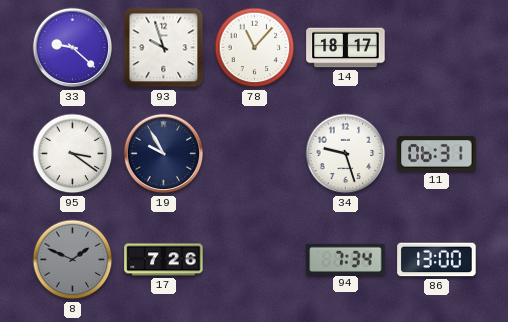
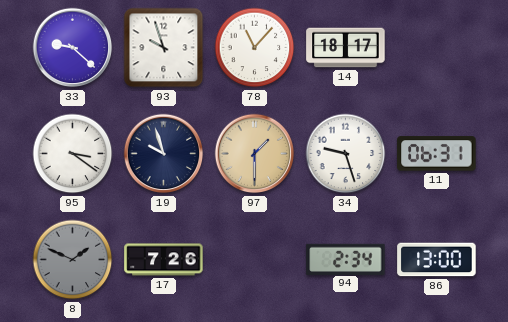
19: 9:55 -> 9:57
97: none -> 1:30
94: 7:34 -> 2:34
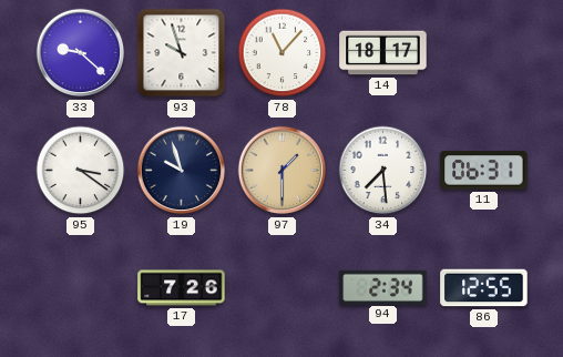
34: 9:27 -> 7:29
8: 1:49 -> none
86: 13:00 -> 12:55
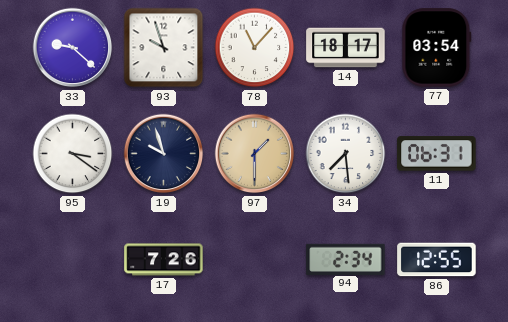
77: none -> 03:54
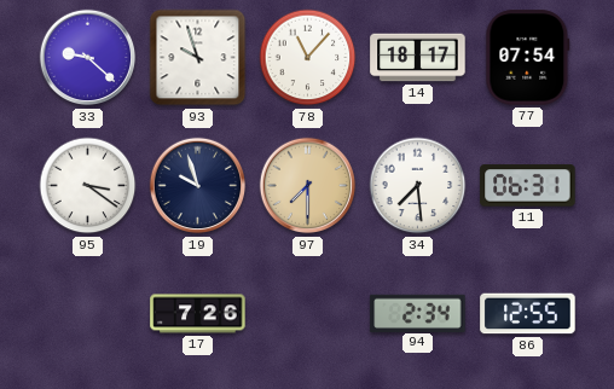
77: 03:54 -> 07:54
97: 1:30 -> 7:30
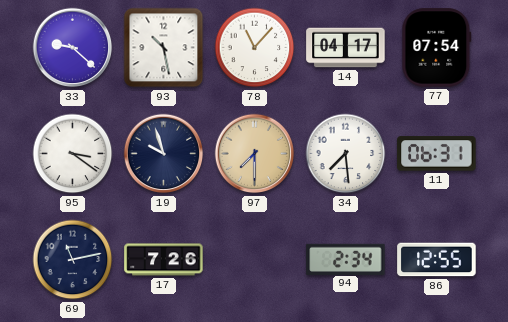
93: 9:57 -> 10:28
14: 18:17 -> 04:17
69: none -> 11:13
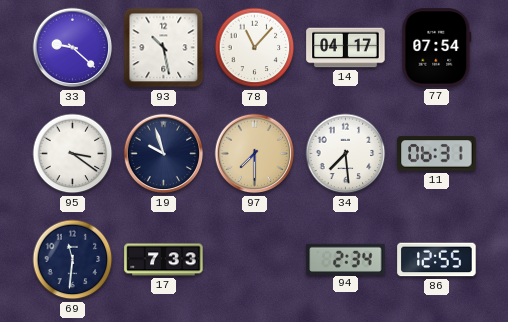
69: 11:13 -> 11:31
17: 7:26 -> 7:33
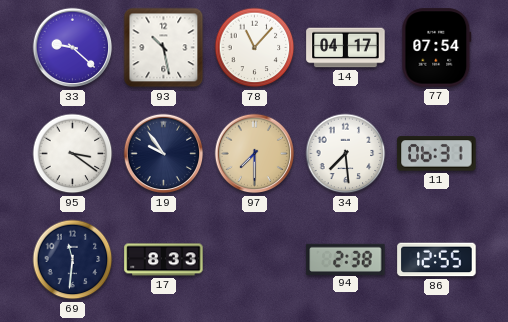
19: 9:57 -> 9:54
17: 7:33 -> 8:33
94: 2:34 -> 2:38
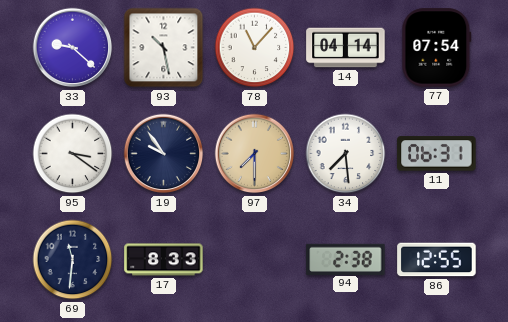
14: 04:17 -> 04:14
